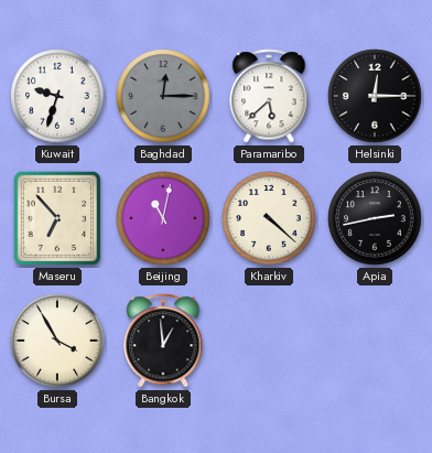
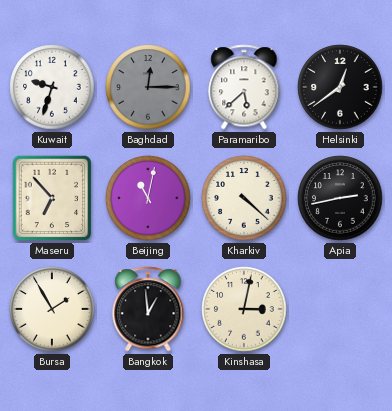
Helsinki: 12:15 -> 12:39
Bursa: 3:55 -> 1:55
Kinshasa: none -> 3:02
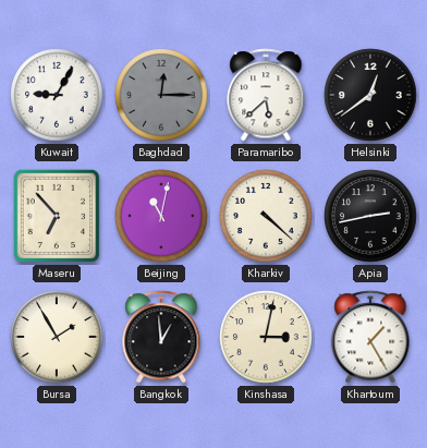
Kuwait: 9:33 -> 9:05
Khartoum: none -> 1:25
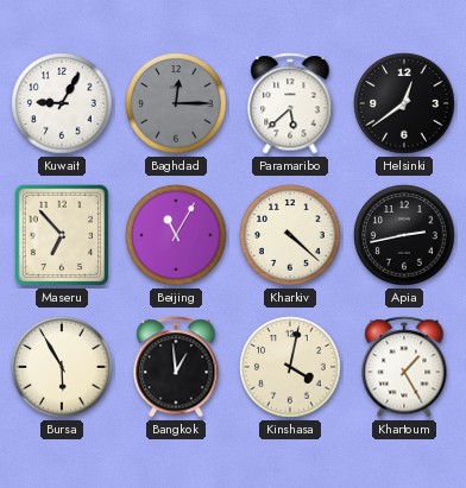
Beijing: 11:02 -> 11:05
Bursa: 1:55 -> 5:55
Kinshasa: 3:02 -> 4:02
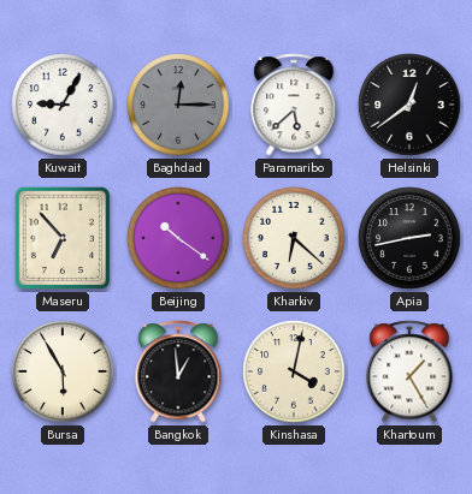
Beijing: 11:05 -> 10:21
Kharkiv: 4:22 -> 6:22
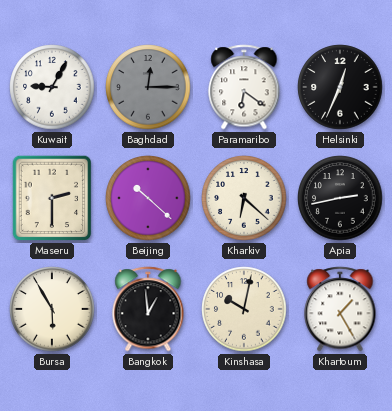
Paramaribo: 5:38 -> 6:21
Helsinki: 12:39 -> 12:34
Maseru: 6:53 -> 2:30
Beijing: 10:21 -> 10:22
Kinshasa: 4:02 -> 10:02
